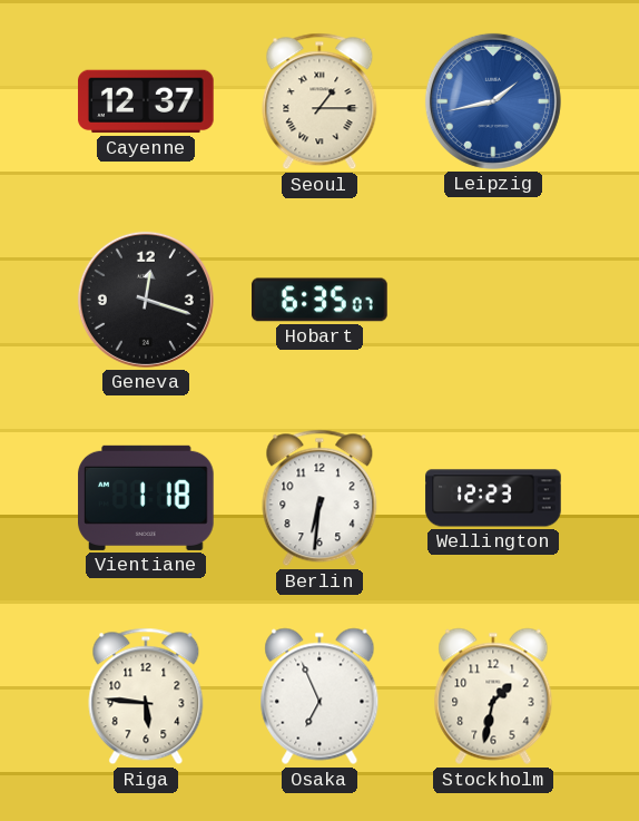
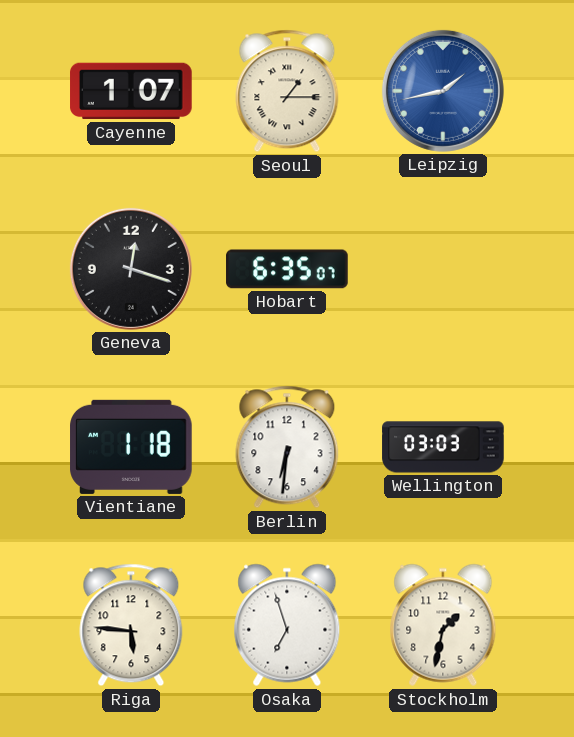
Cayenne: 12:37 -> 1:07
Wellington: 12:23 -> 03:03
Osaka: 6:56 -> 6:57
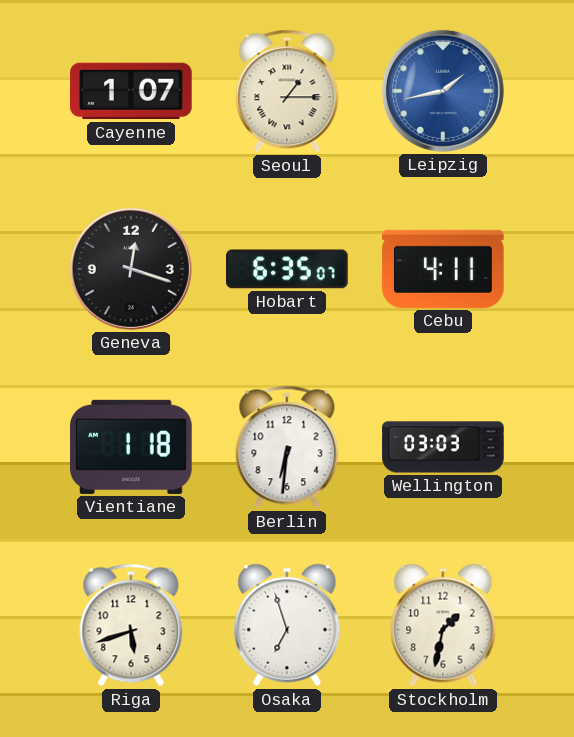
Cebu: none -> 4:11
Riga: 5:46 -> 5:42
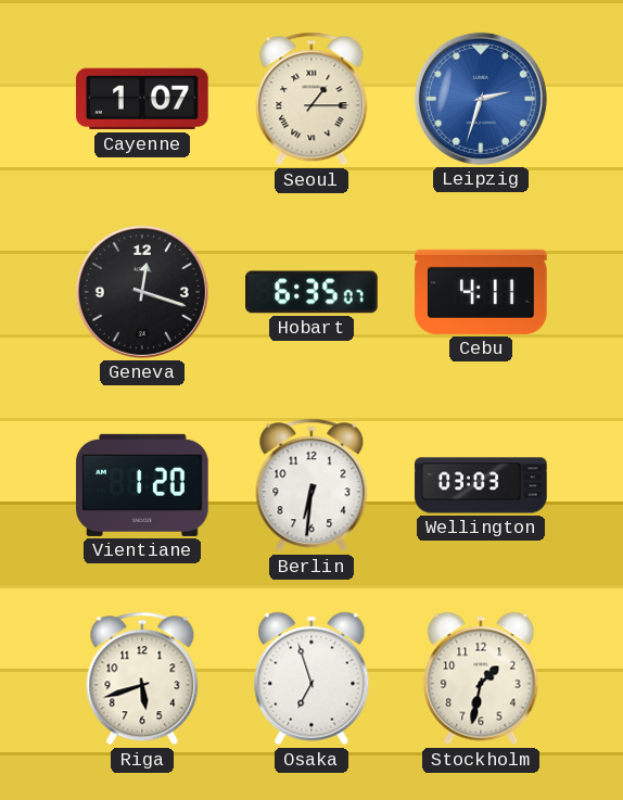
Leipzig: 1:43 -> 2:33
Vientiane: 1:18 -> 1:20
